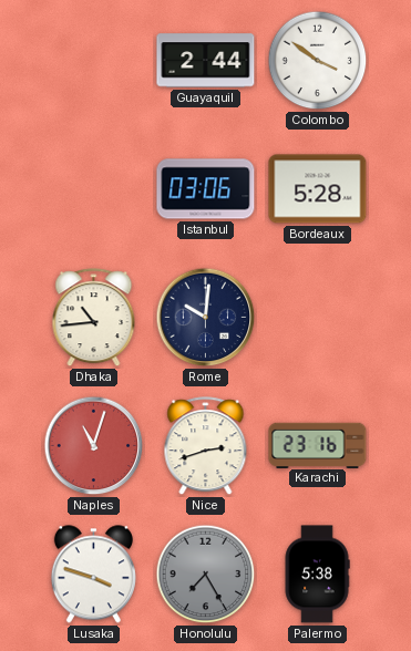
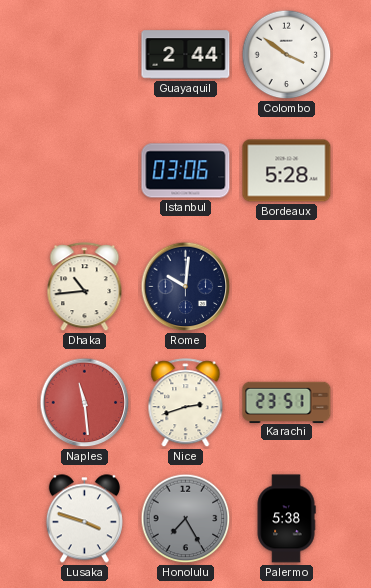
Naples: 11:03 -> 11:29
Karachi: 23:16 -> 23:51
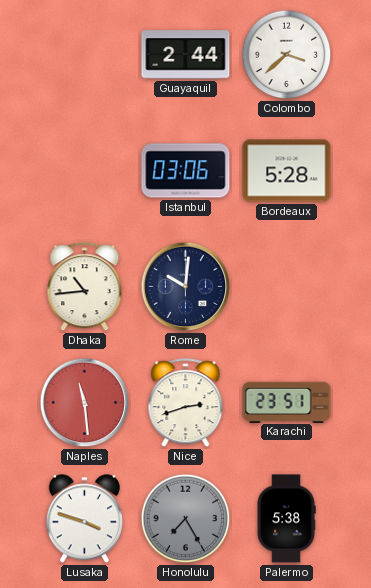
Colombo: 3:51 -> 3:38
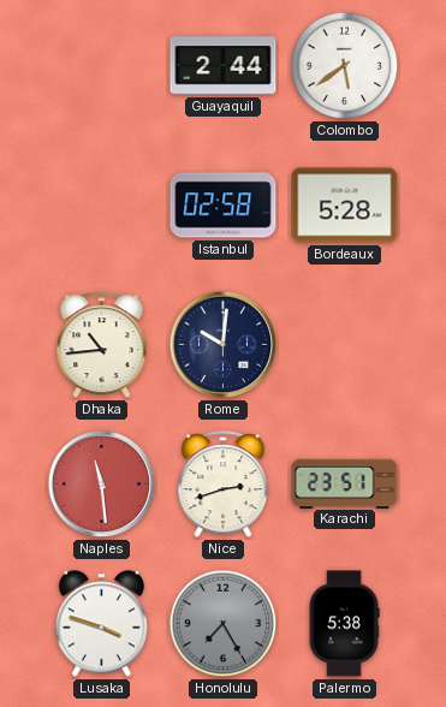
Colombo: 3:38 -> 5:39
Istanbul: 03:06 -> 02:58
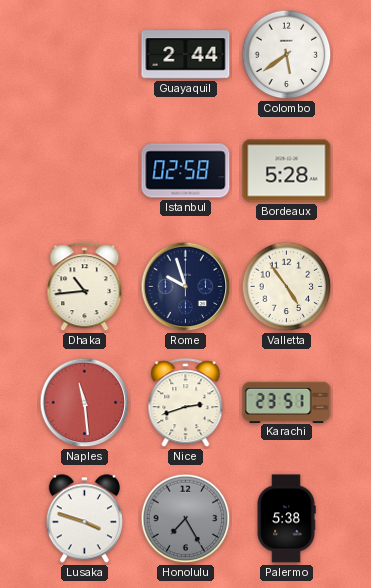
Rome: 10:01 -> 9:57
Valletta: none -> 4:54
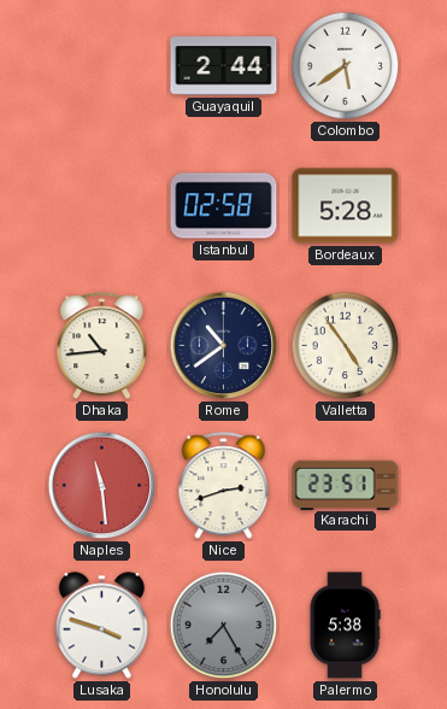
Rome: 9:57 -> 10:39
